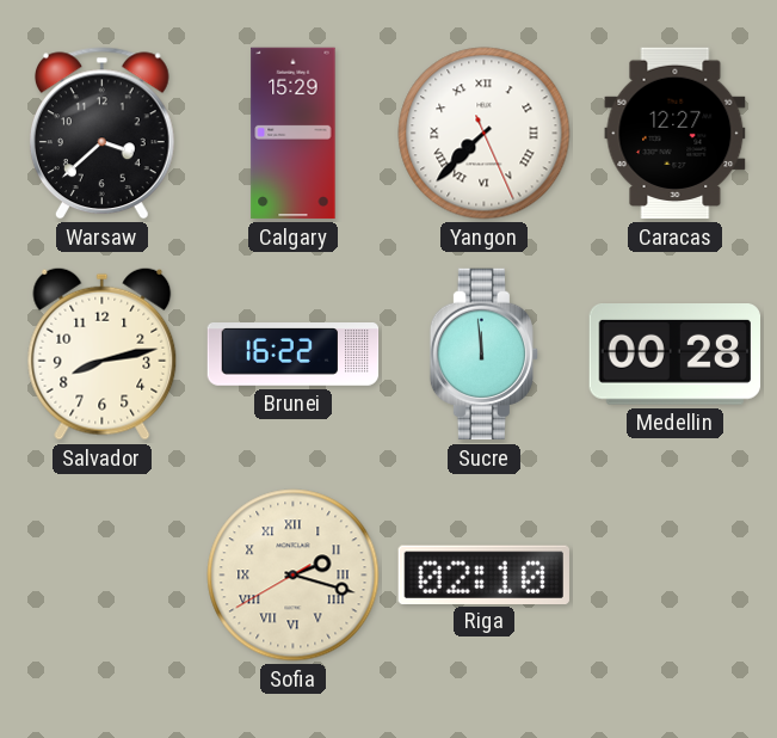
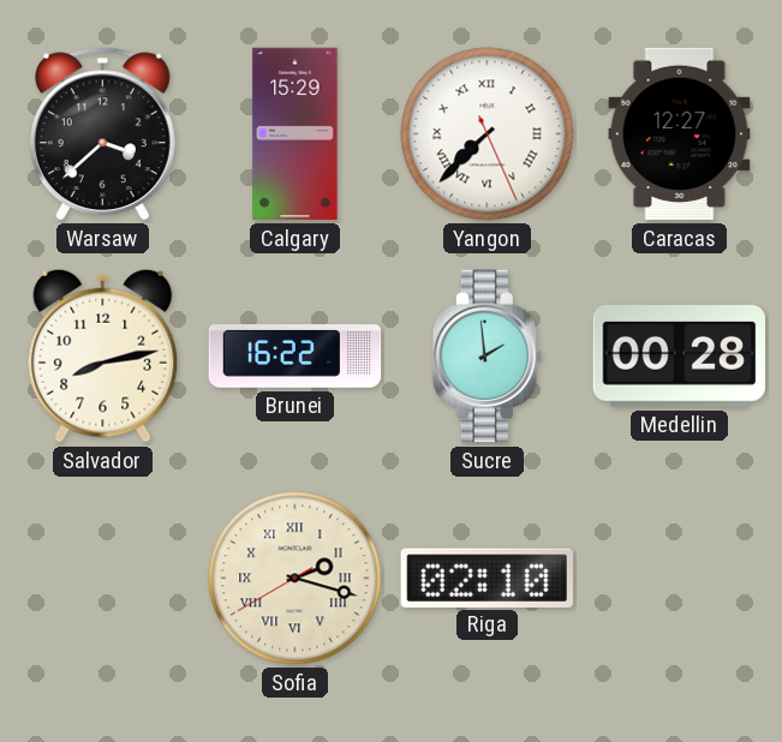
Sucre: 11:59 -> 1:59
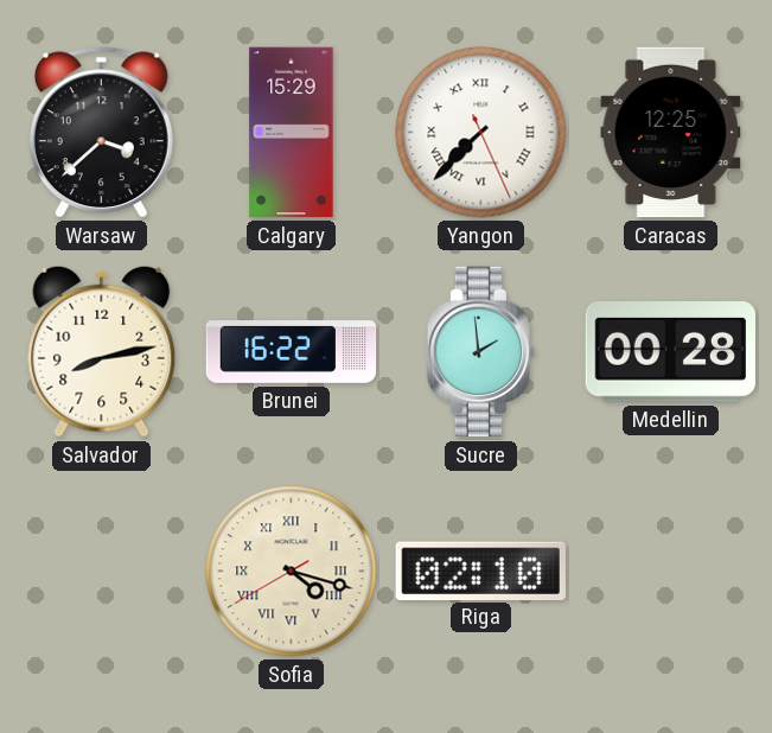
Caracas: 12:27 -> 12:25
Sofia: 2:17 -> 4:17
